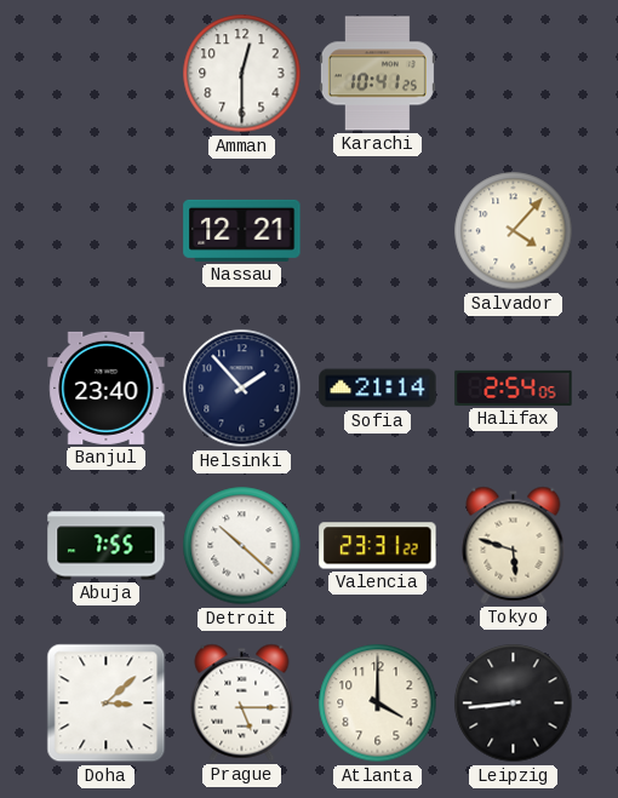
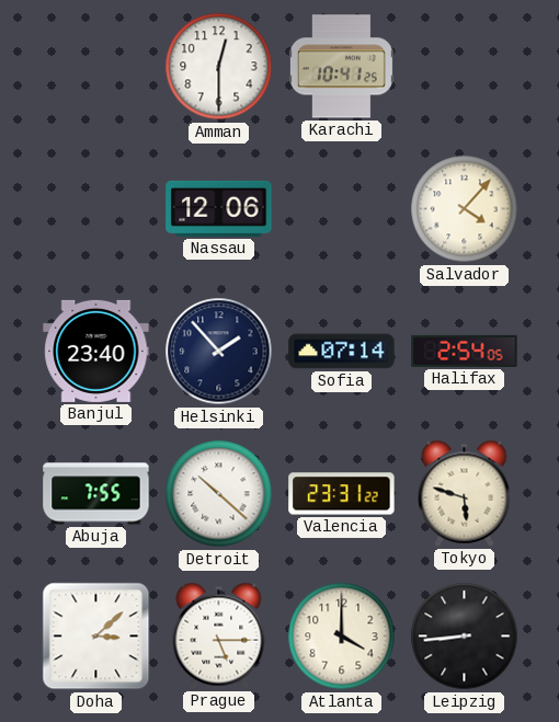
Nassau: 12:21 -> 12:06
Sofia: 21:14 -> 07:14
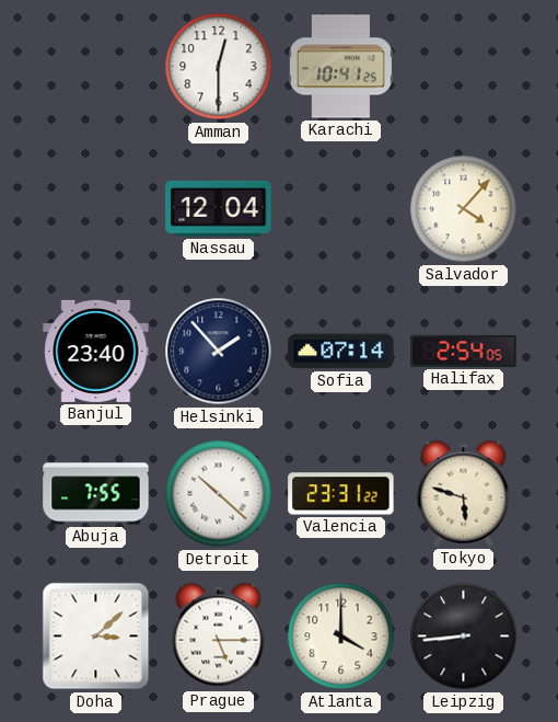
Nassau: 12:06 -> 12:04
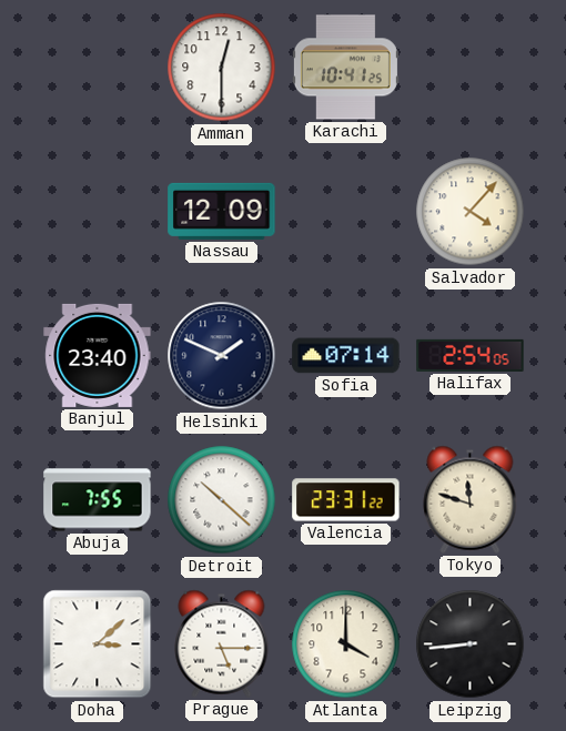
Nassau: 12:04 -> 12:09
Helsinki: 1:53 -> 1:49
Tokyo: 5:48 -> 11:48
